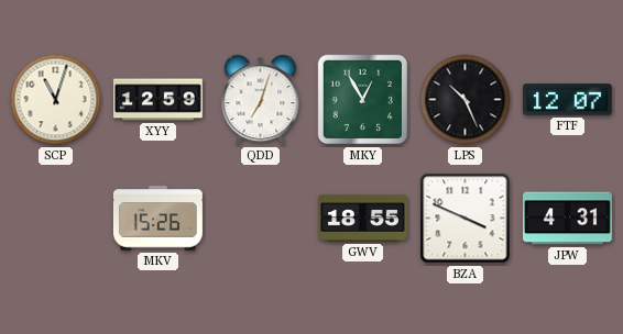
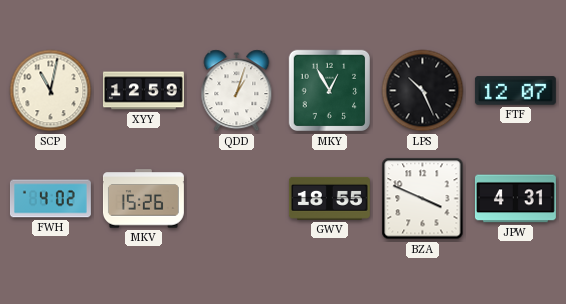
SCP: 11:03 -> 11:02
QDD: 7:03 -> 1:03
FWH: none -> 4:02
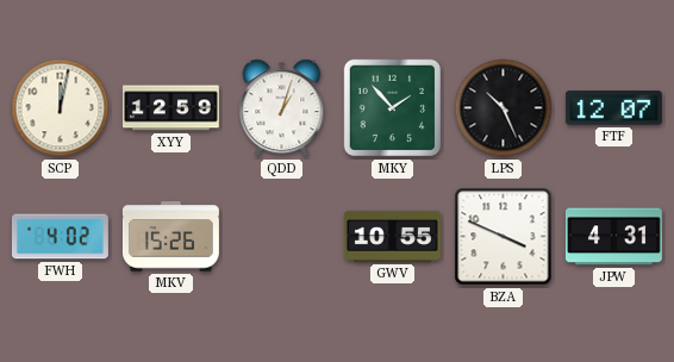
SCP: 11:02 -> 12:02
MKY: 12:55 -> 1:53
GWV: 18:55 -> 10:55
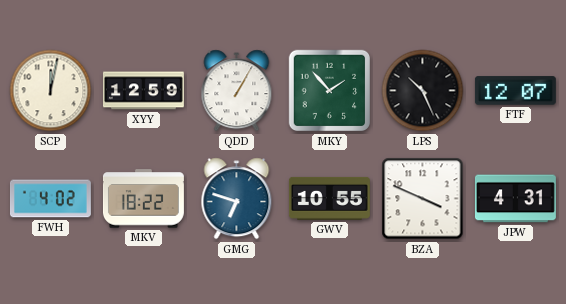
QDD: 1:03 -> 1:05
MKV: 15:26 -> 18:22
GMG: none -> 6:48
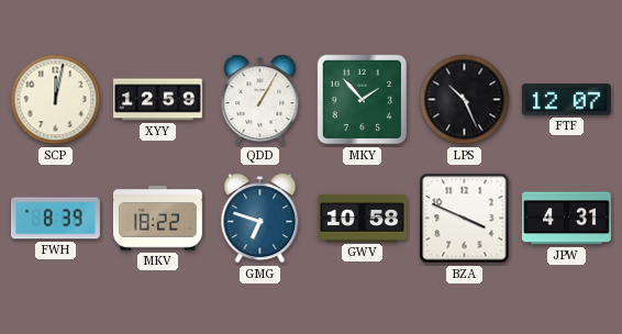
FWH: 4:02 -> 8:39
GWV: 10:55 -> 10:58
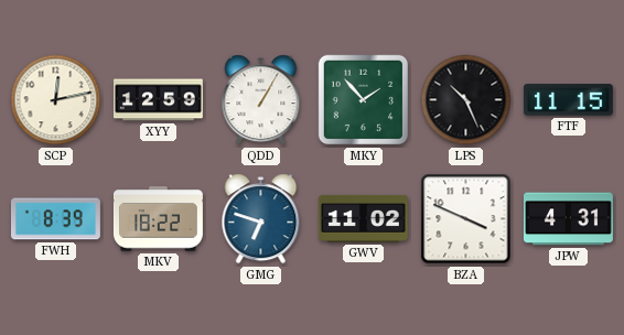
SCP: 12:02 -> 12:13
FTF: 12:07 -> 11:15
GWV: 10:58 -> 11:02
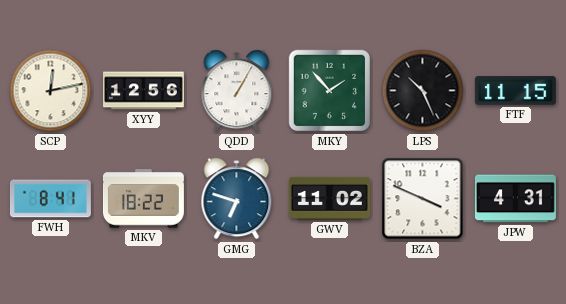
XYY: 12:59 -> 12:56
FWH: 8:39 -> 8:41
